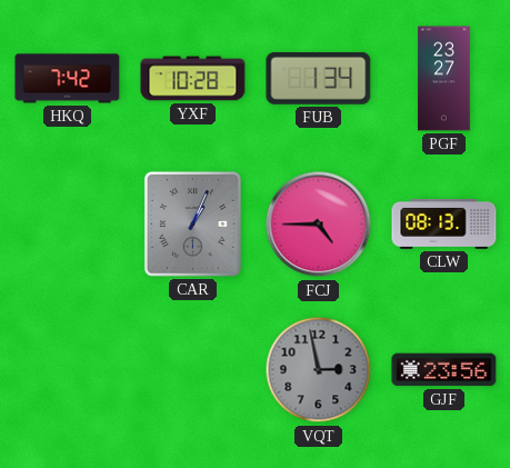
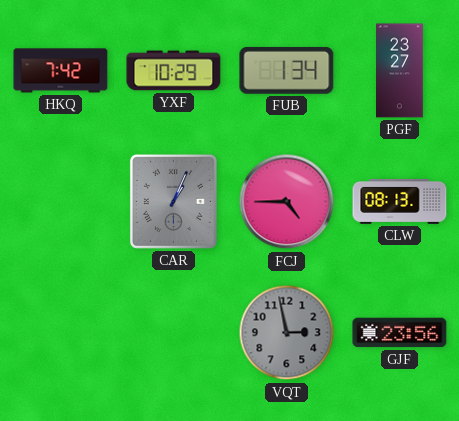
YXF: 10:28 -> 10:29
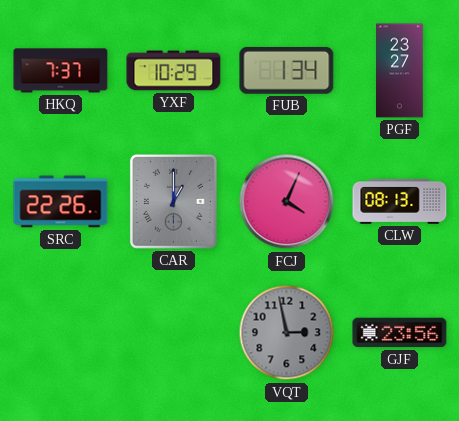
HKQ: 7:42 -> 7:37
SRC: none -> 22:26
CAR: 1:04 -> 1:00
FCJ: 4:45 -> 4:04
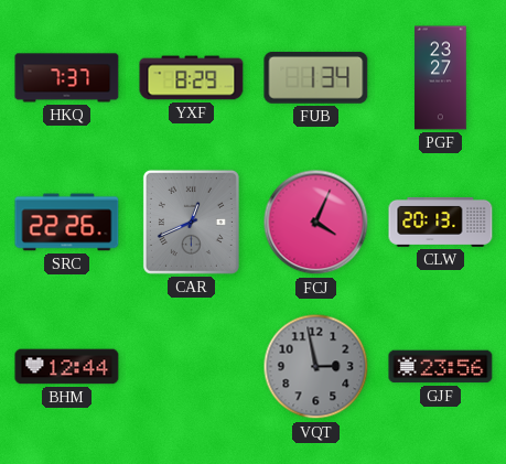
YXF: 10:29 -> 8:29
CAR: 1:00 -> 12:41
CLW: 08:13 -> 20:13
BHM: none -> 12:44
